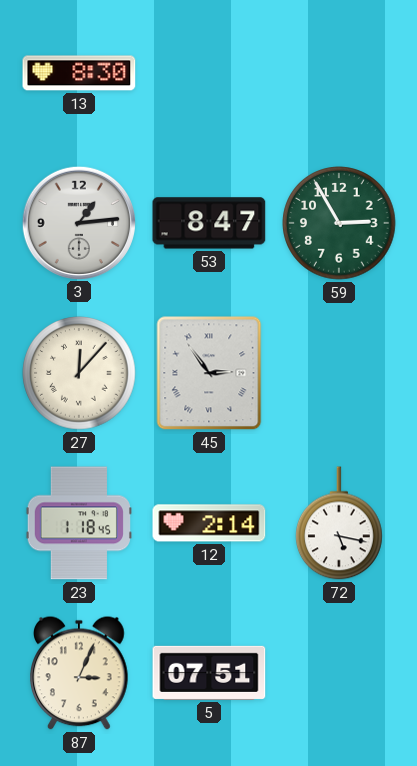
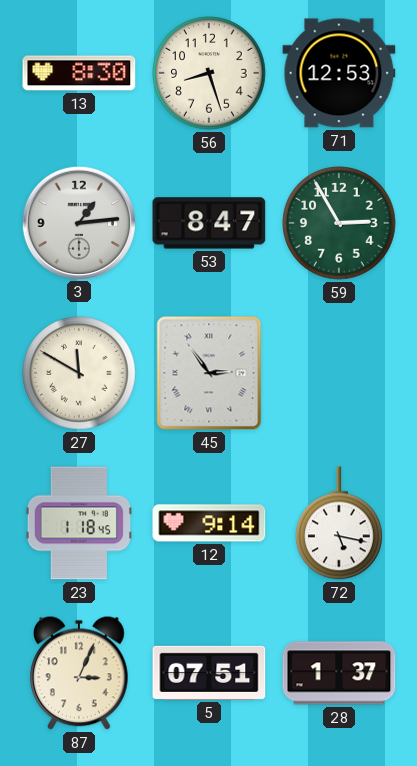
56: none -> 8:27
71: none -> 12:53
27: 12:07 -> 11:50
12: 2:14 -> 9:14
28: none -> 1:37
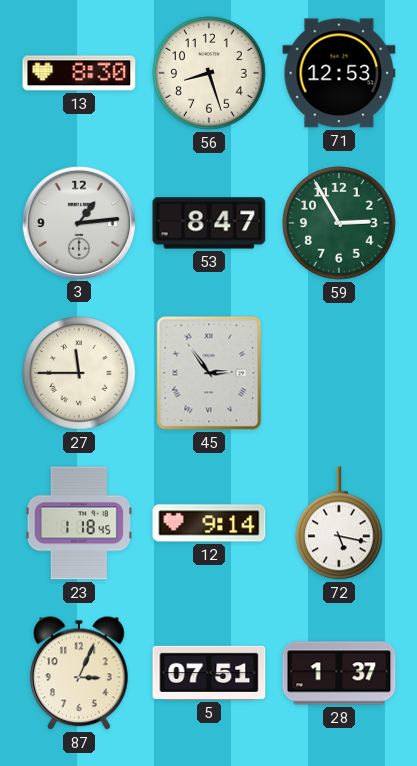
27: 11:50 -> 11:45
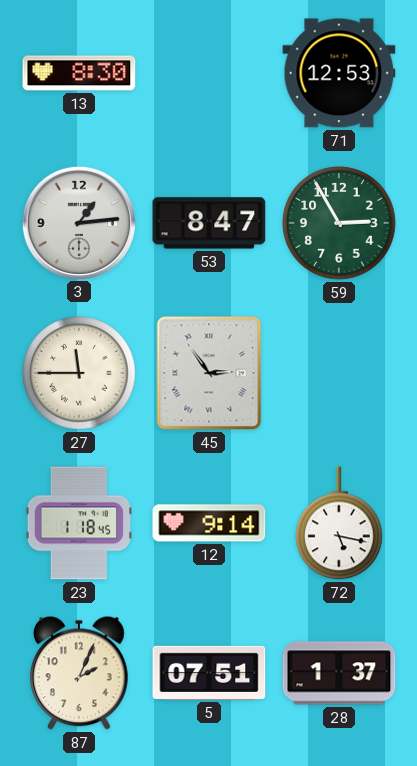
56: 8:27 -> none
87: 3:04 -> 2:04
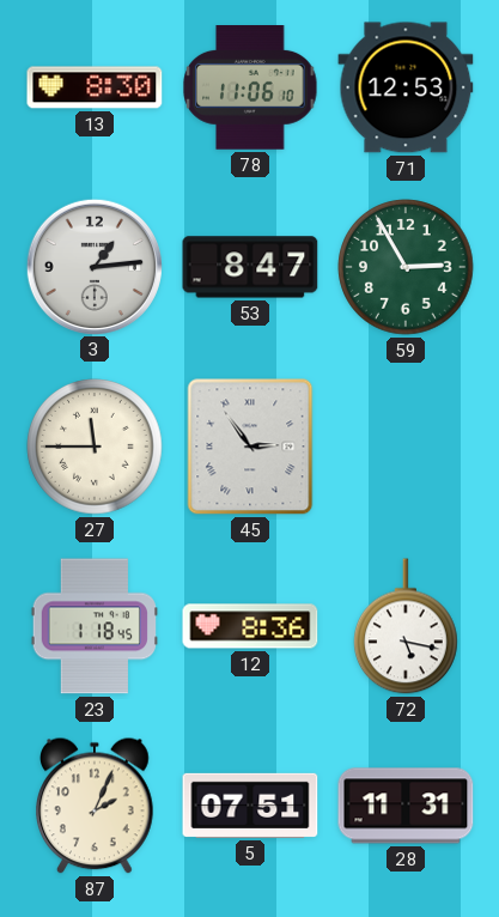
78: none -> 11:06
12: 9:14 -> 8:36
28: 1:37 -> 11:31
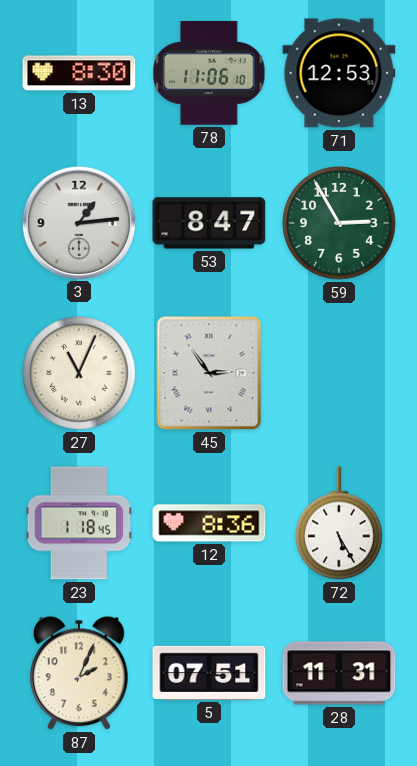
27: 11:45 -> 11:04
72: 5:17 -> 5:25
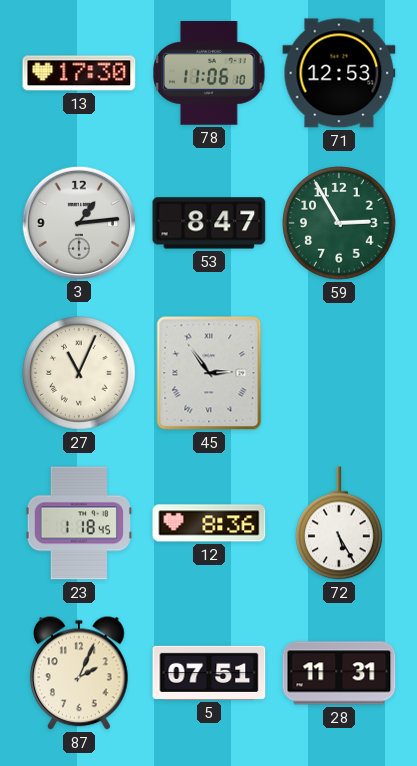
13: 8:30 -> 17:30
